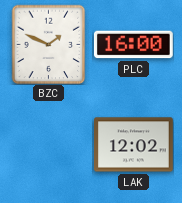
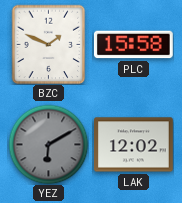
PLC: 16:00 -> 15:58
YEZ: none -> 6:10
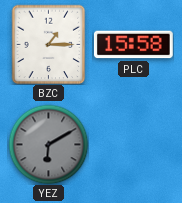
BZC: 1:49 -> 1:15
LAK: 12:02 -> none
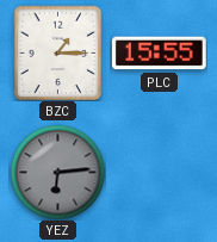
PLC: 15:58 -> 15:55
YEZ: 6:10 -> 6:14
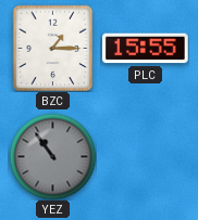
YEZ: 6:14 -> 10:54
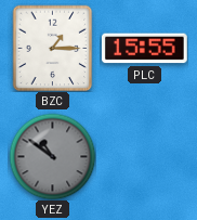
YEZ: 10:54 -> 10:51
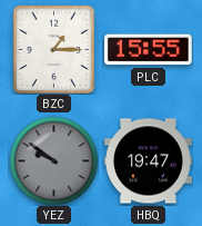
YEZ: 10:51 -> 9:51
HBQ: none -> 19:47
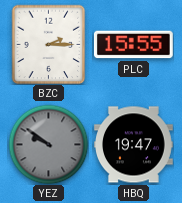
BZC: 1:15 -> 2:15
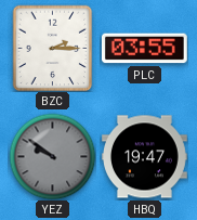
PLC: 15:55 -> 03:55
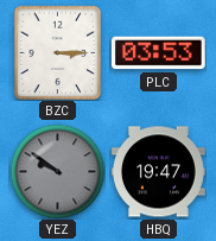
BZC: 2:15 -> 3:15
PLC: 03:55 -> 03:53
